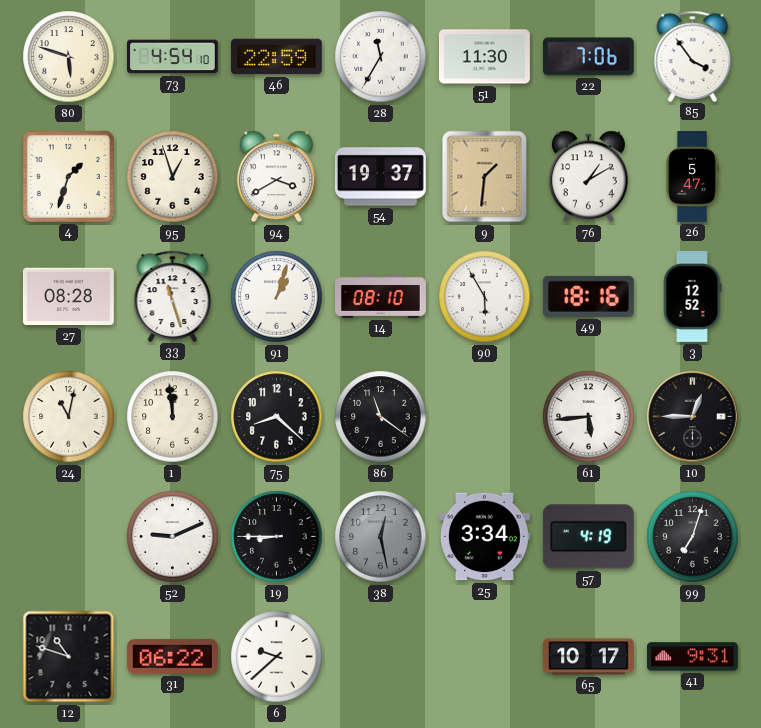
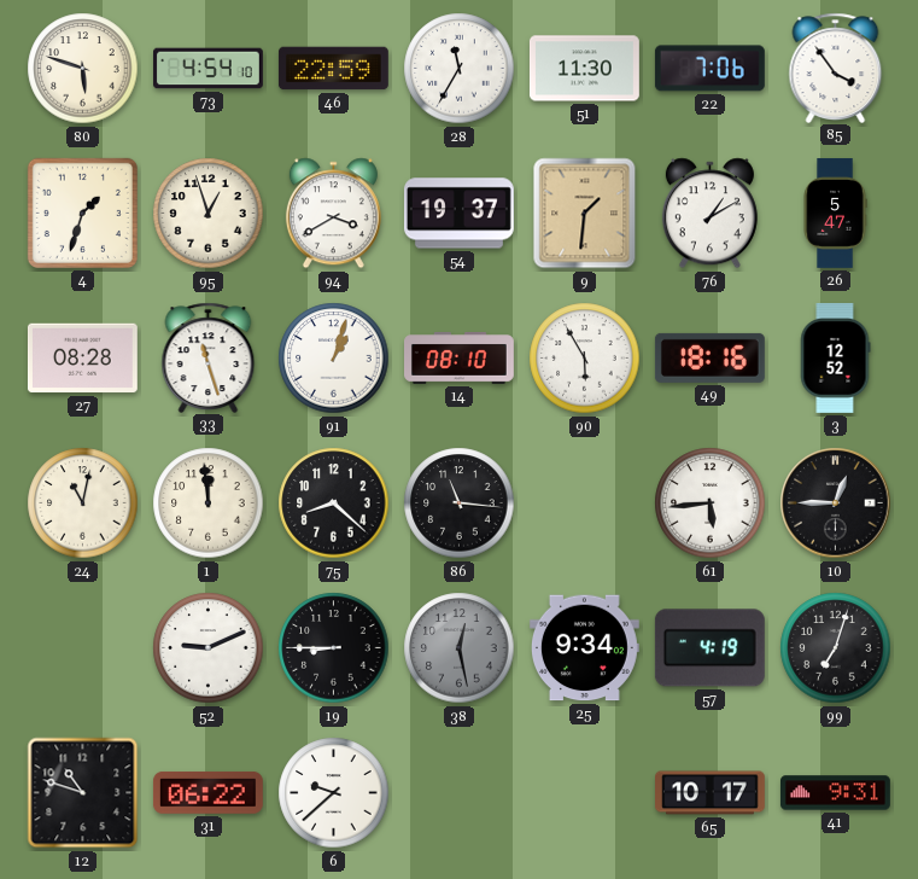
86: 11:21 -> 11:16
25: 3:34 -> 9:34
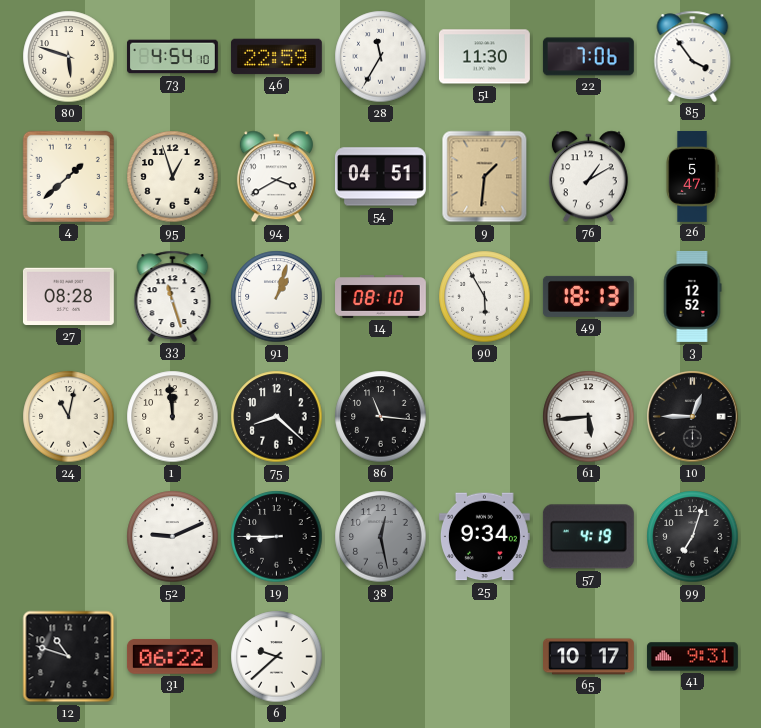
4: 1:33 -> 1:38
54: 19:37 -> 04:51
49: 18:16 -> 18:13
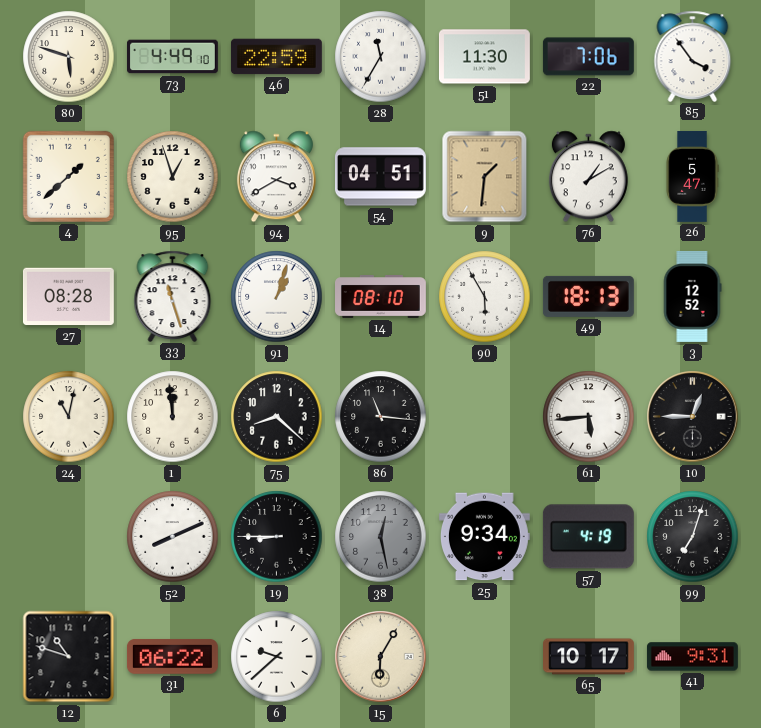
73: 4:54 -> 4:49
52: 9:11 -> 8:11
15: none -> 6:05
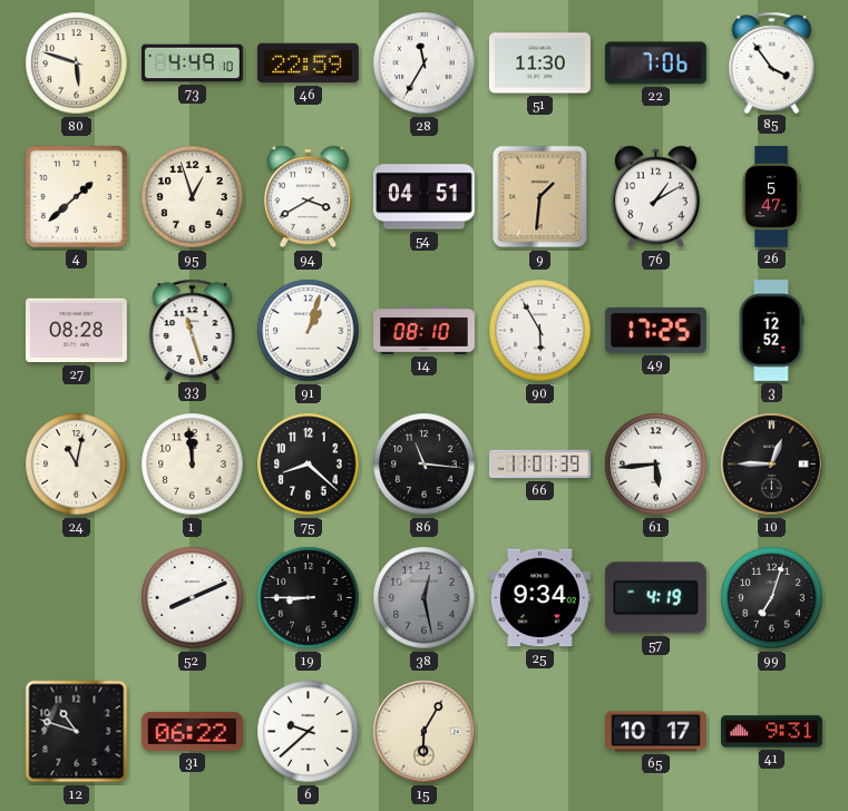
49: 18:13 -> 17:25
66: none -> 11:01
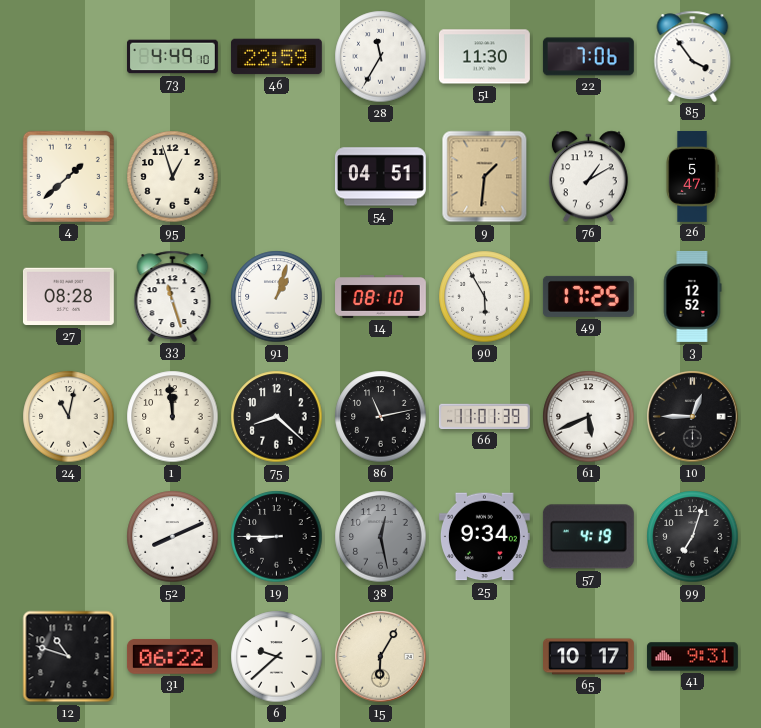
80: 5:48 -> none
94: 3:40 -> none
86: 11:16 -> 11:13
61: 5:44 -> 5:41
